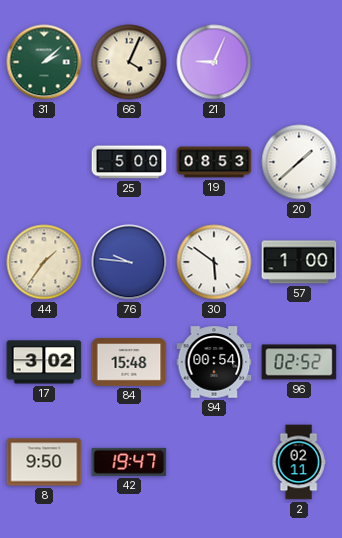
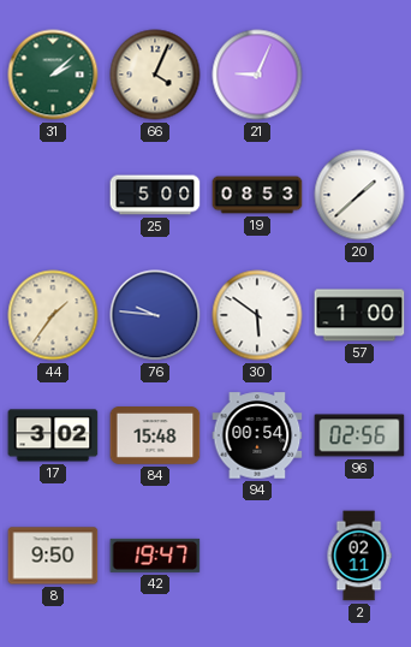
96: 02:52 -> 02:56
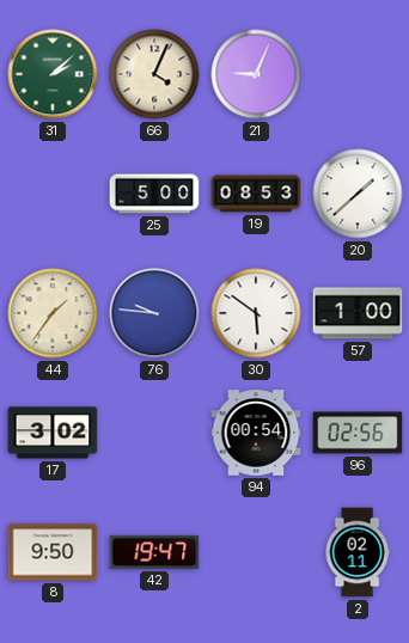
84: 15:48 -> none
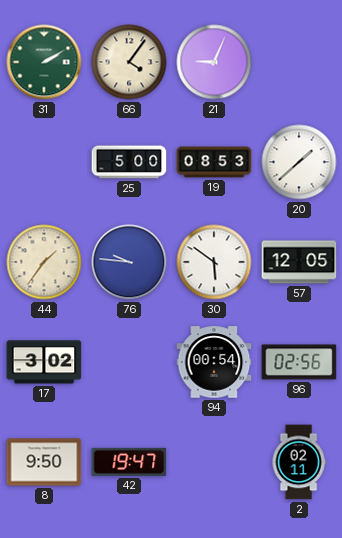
31: 2:08 -> 2:10
66: 4:04 -> 4:06
57: 1:00 -> 12:05
